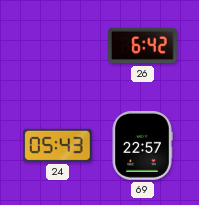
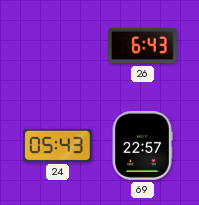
26: 6:42 -> 6:43
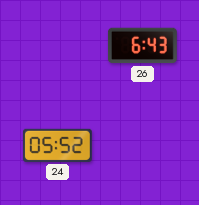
24: 05:43 -> 05:52
69: 22:57 -> none
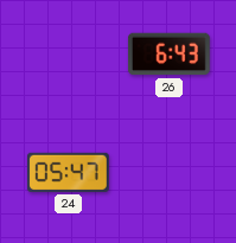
24: 05:52 -> 05:47
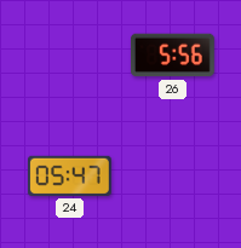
26: 6:43 -> 5:56
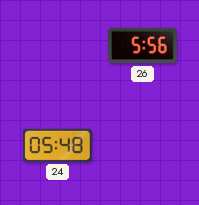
24: 05:47 -> 05:48
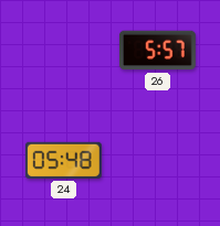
26: 5:56 -> 5:57
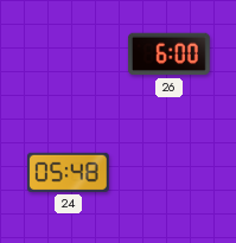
26: 5:57 -> 6:00
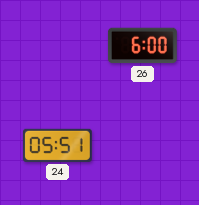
24: 05:48 -> 05:51
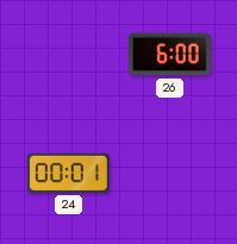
24: 05:51 -> 00:01
